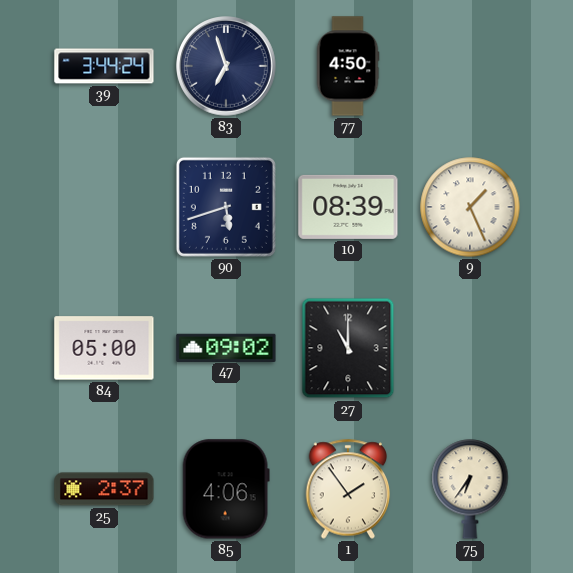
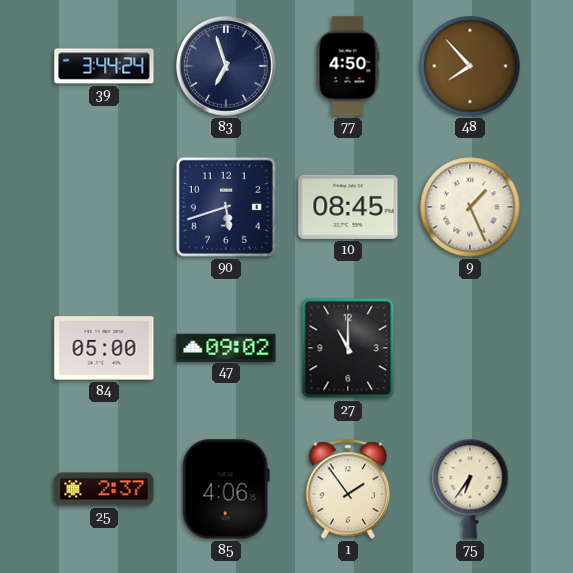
48: none -> 7:53
10: 08:39 -> 08:45
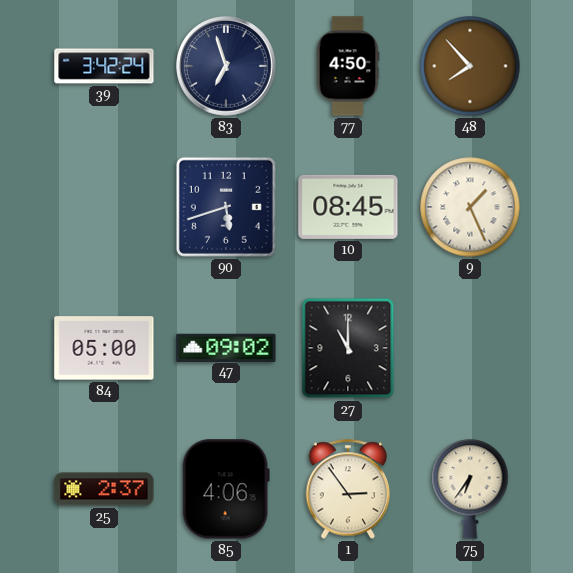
39: 3:44 -> 3:42
1: 1:54 -> 2:54
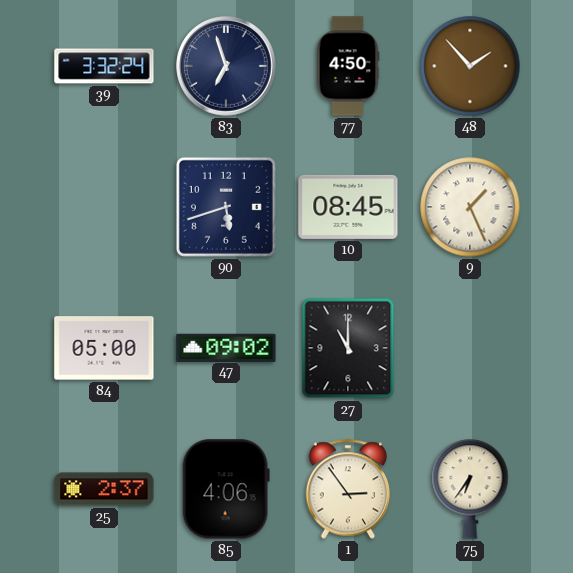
39: 3:42 -> 3:32
48: 7:53 -> 1:53
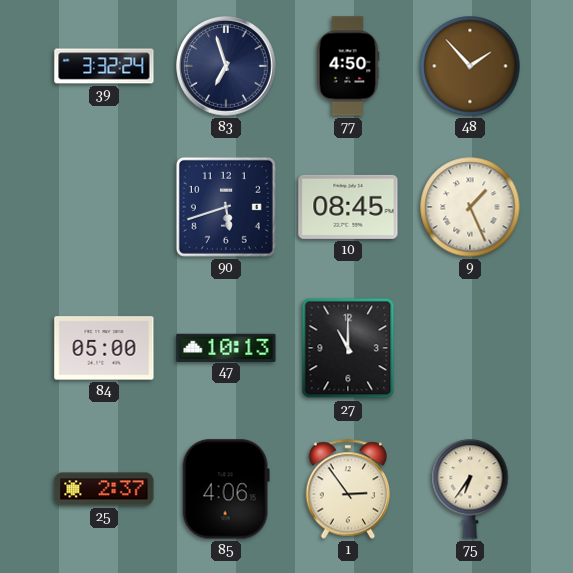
47: 09:02 -> 10:13
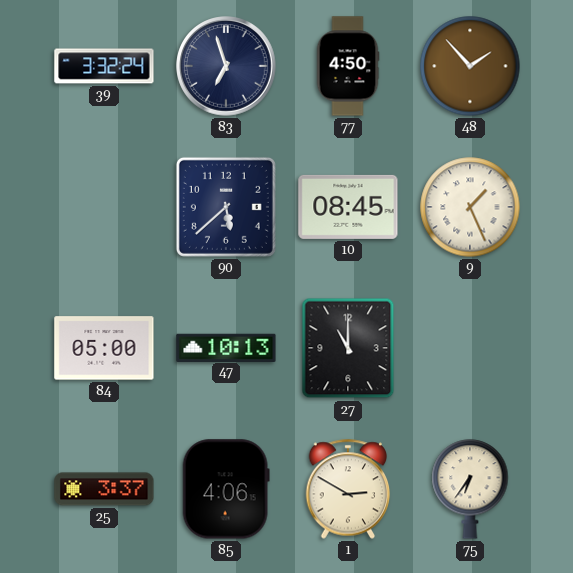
90: 5:42 -> 5:38
25: 2:37 -> 3:37
1: 2:54 -> 2:50
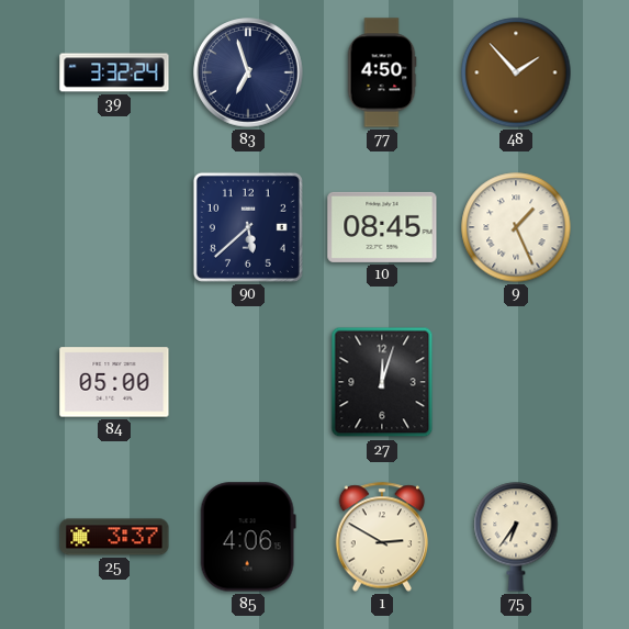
47: 10:13 -> none
27: 11:00 -> 12:03
